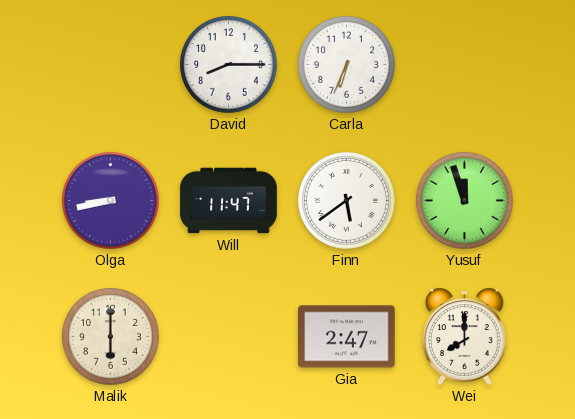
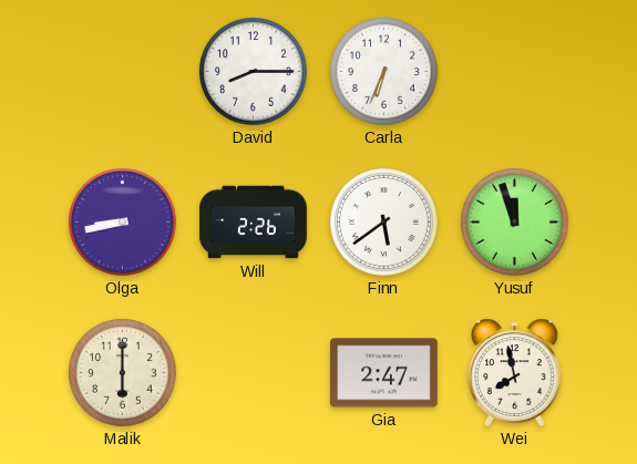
Will: 11:47 -> 2:26
Wei: 8:00 -> 7:58
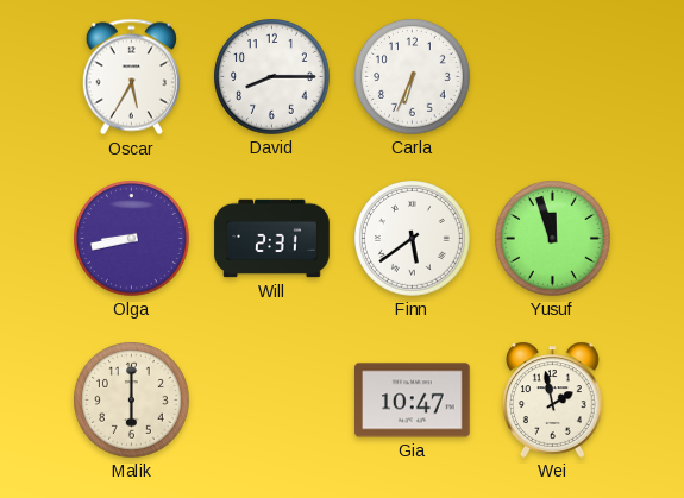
Oscar: none -> 5:35
Will: 2:26 -> 2:31
Gia: 2:47 -> 10:47
Wei: 7:58 -> 1:58
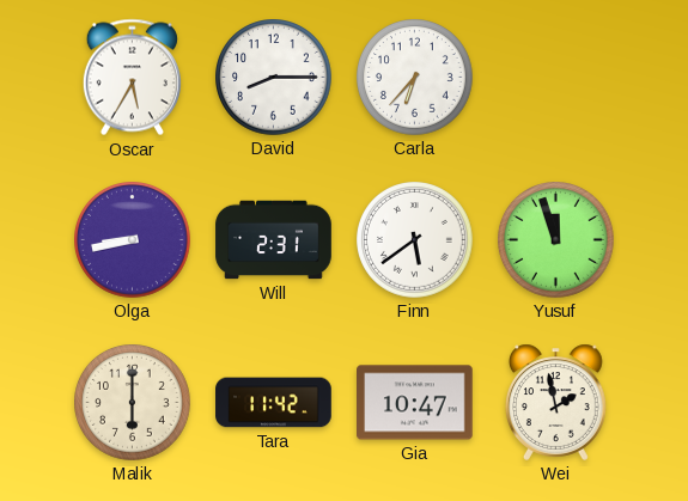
Carla: 6:34 -> 6:37
Tara: none -> 11:42
